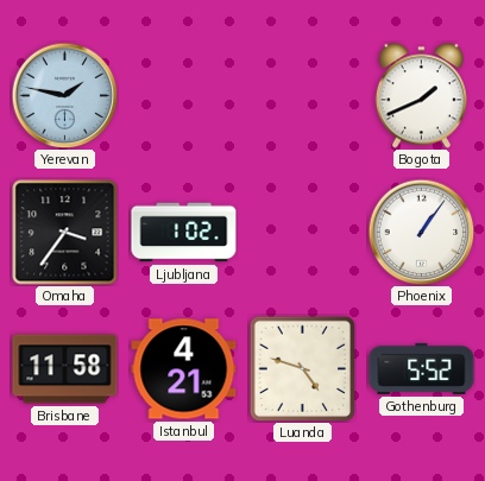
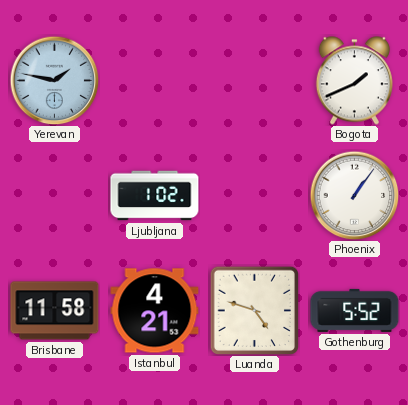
Omaha: 3:36 -> none
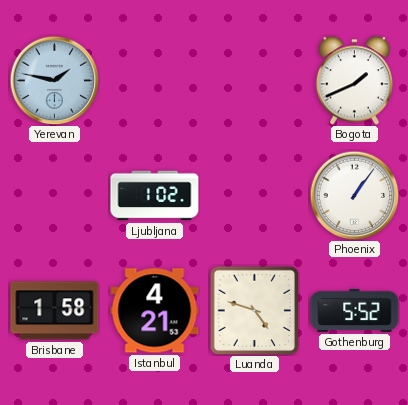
Brisbane: 11:58 -> 1:58
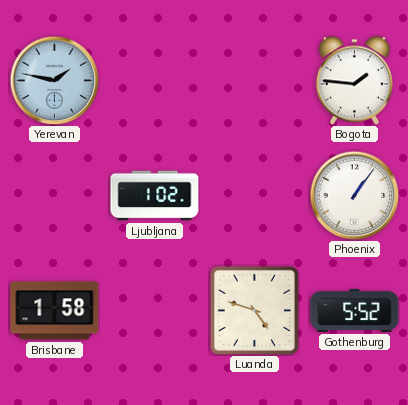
Bogota: 1:41 -> 1:46
Istanbul: 4:21 -> none
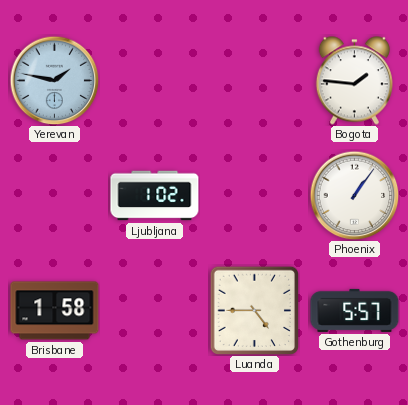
Luanda: 4:48 -> 4:45
Gothenburg: 5:52 -> 5:57
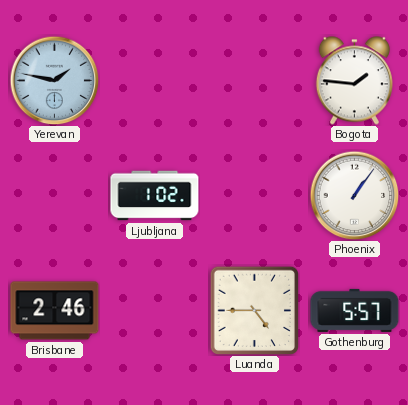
Brisbane: 1:58 -> 2:46
